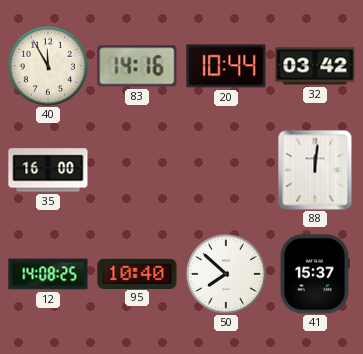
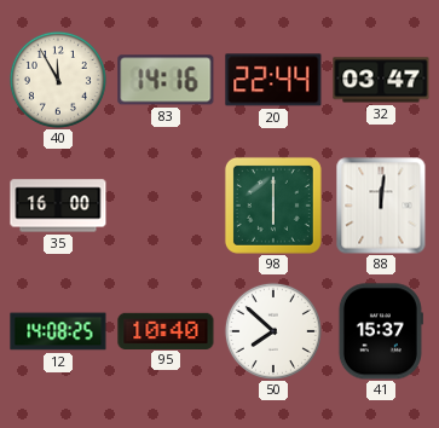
20: 10:44 -> 22:44
32: 03:42 -> 03:47
98: none -> 6:00
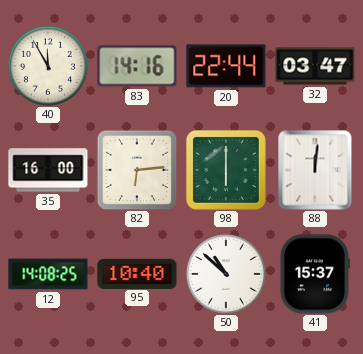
82: none -> 6:14
50: 7:52 -> 10:52
